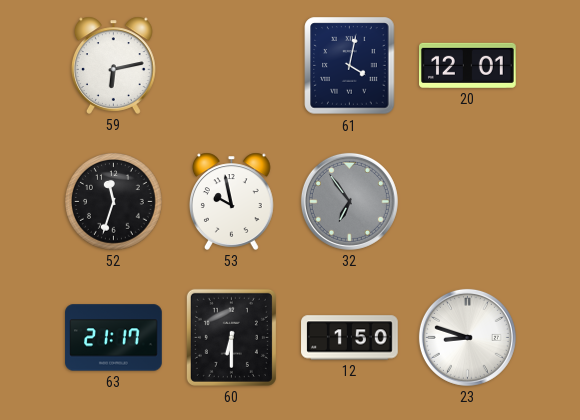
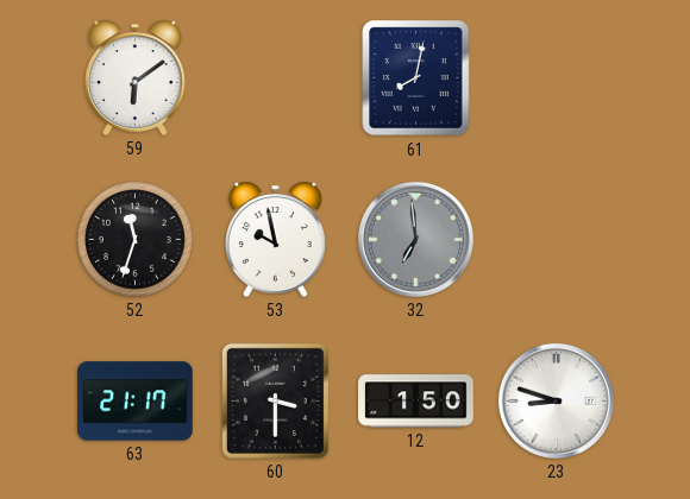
59: 6:13 -> 6:09
61: 4:02 -> 8:02
20: 12:01 -> none
32: 6:54 -> 6:59
60: 6:30 -> 3:30
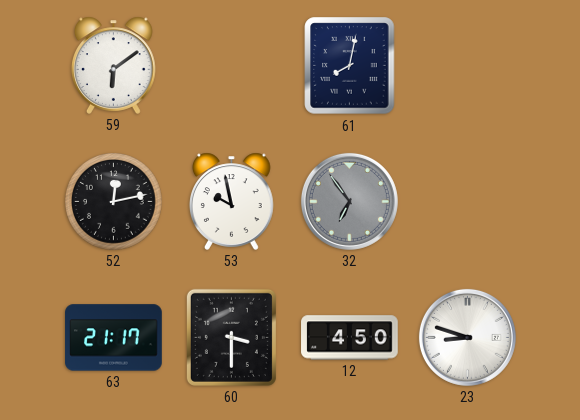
52: 11:33 -> 12:13
32: 6:59 -> 6:54
12: 1:50 -> 4:50
